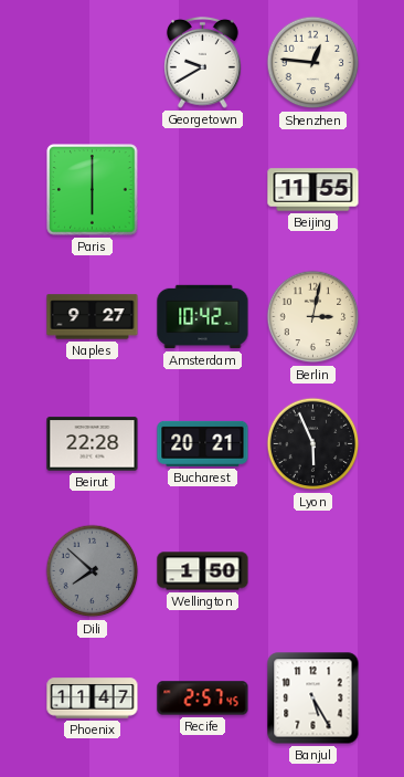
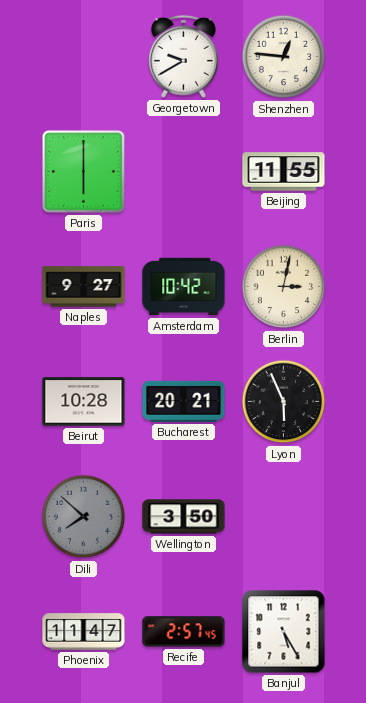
Beirut: 22:28 -> 10:28
Wellington: 1:50 -> 3:50
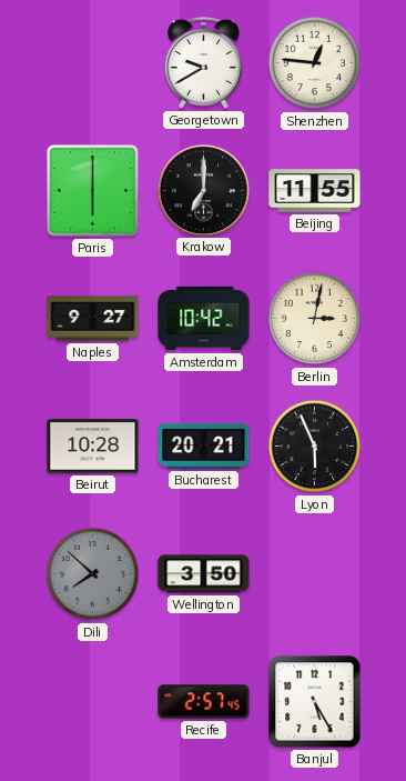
Krakow: none -> 7:00
Phoenix: 11:47 -> none
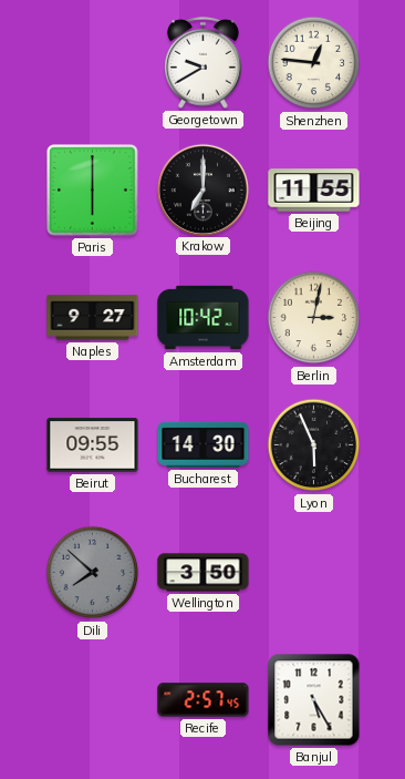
Beirut: 10:28 -> 09:55
Bucharest: 20:21 -> 14:30
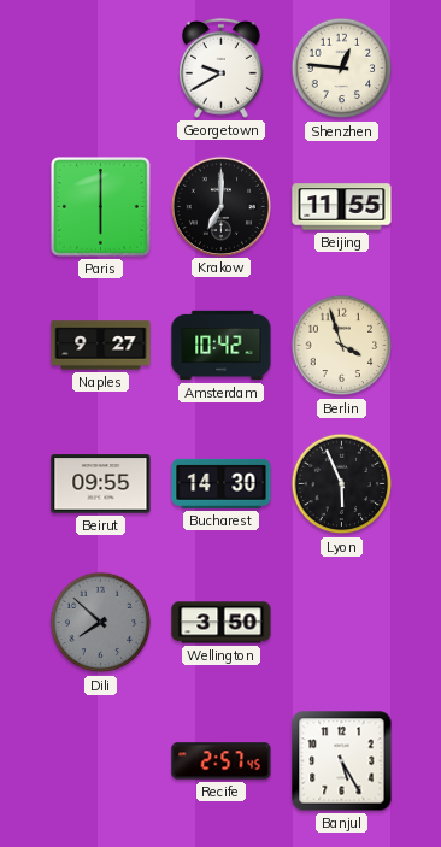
Berlin: 3:02 -> 3:57
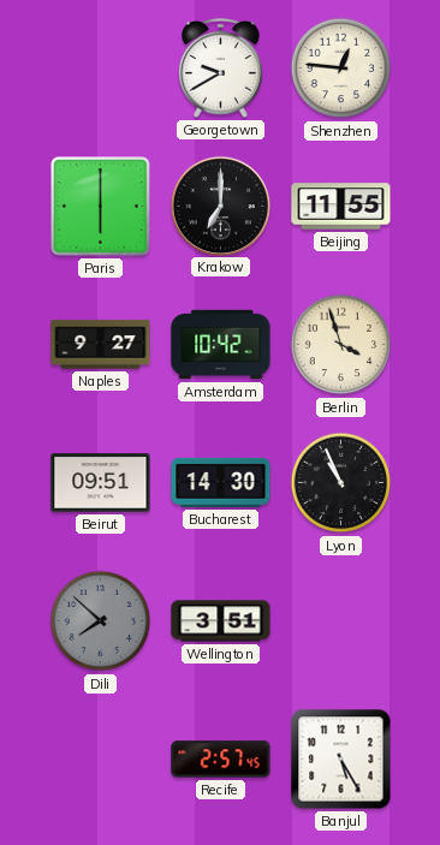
Beirut: 09:55 -> 09:51
Lyon: 5:56 -> 10:56
Wellington: 3:50 -> 3:51
